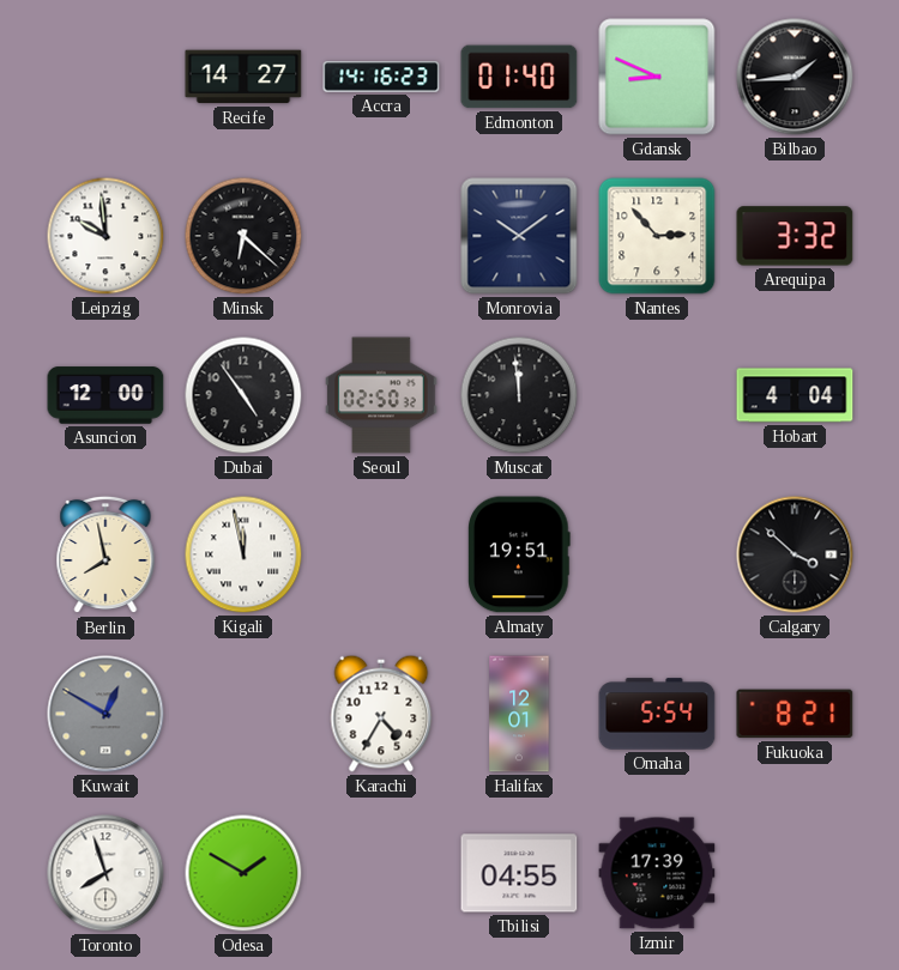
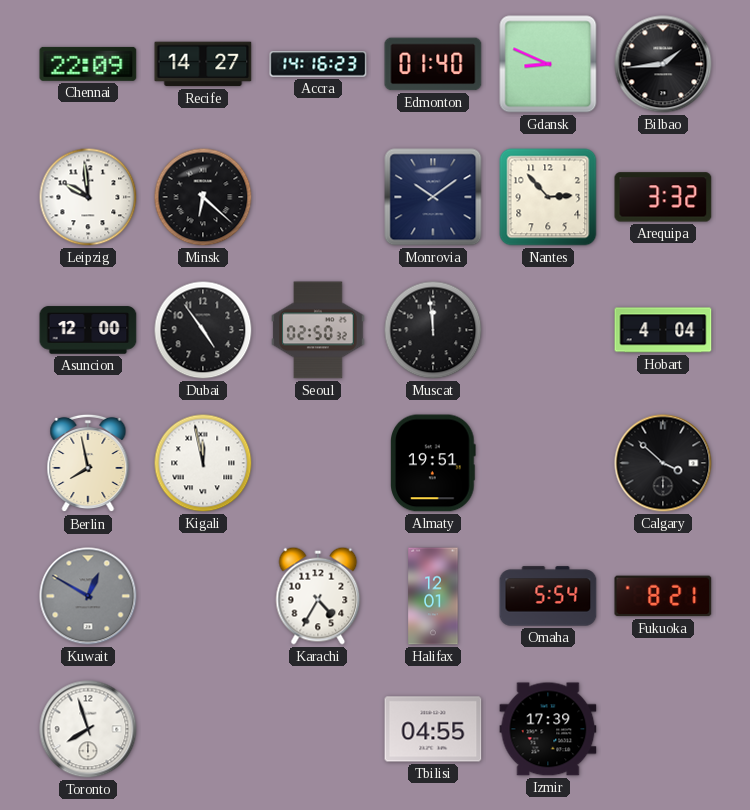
Chennai: none -> 22:09
Odesa: 1:50 -> none
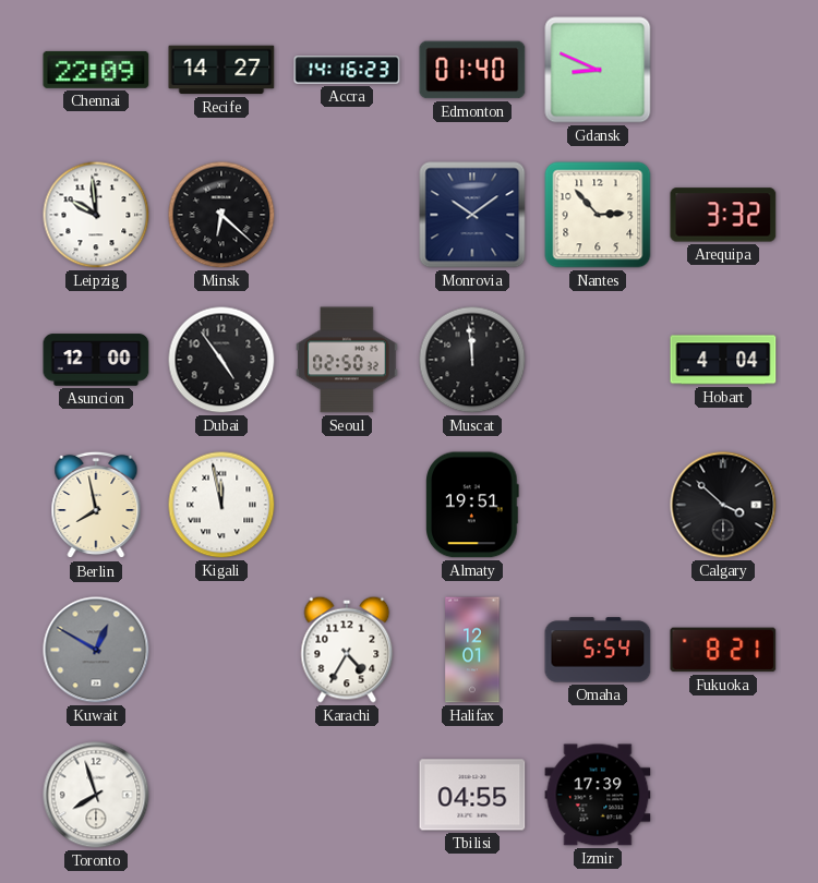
Bilbao: 1:44 -> none
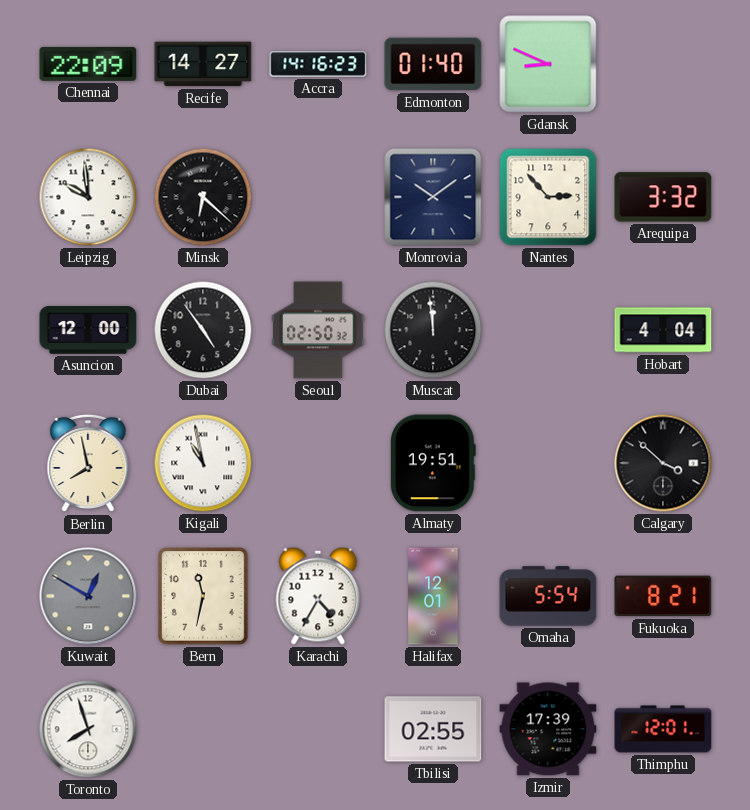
Kigali: 11:58 -> 10:58
Bern: none -> 11:32
Tbilisi: 04:55 -> 02:55
Thimphu: none -> 12:01
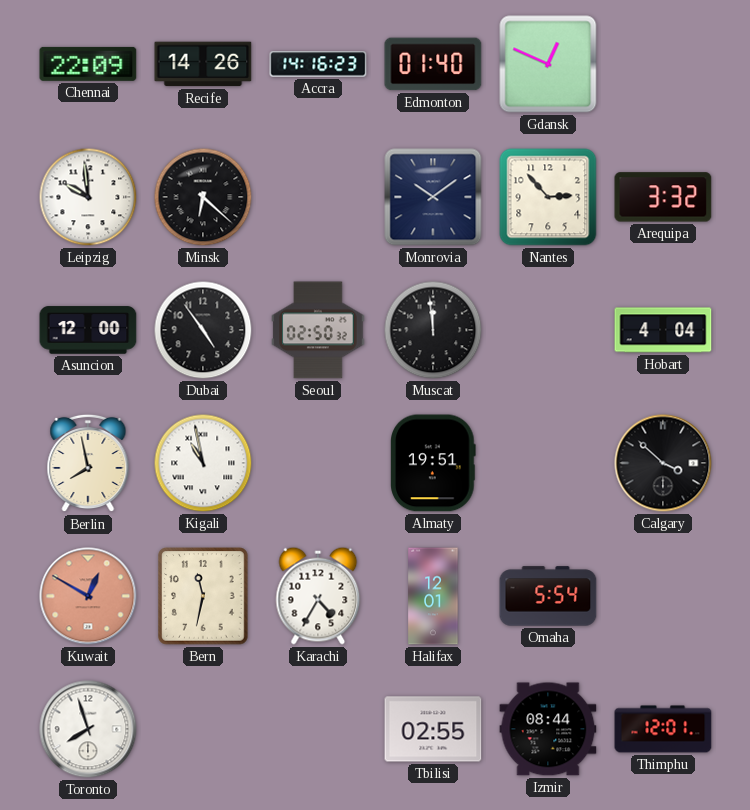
Recife: 14:27 -> 14:26
Gdansk: 8:49 -> 12:49
Kuwait dial: grey -> salmon
Fukuoka: 8:21 -> none
Izmir: 17:39 -> 08:44
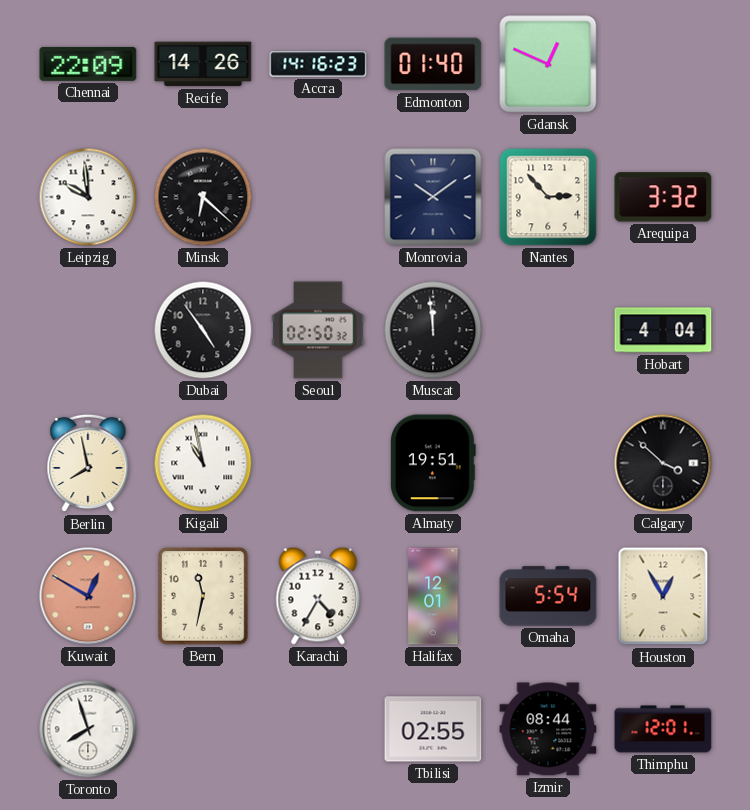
Asuncion: 12:00 -> none
Houston: none -> 12:55
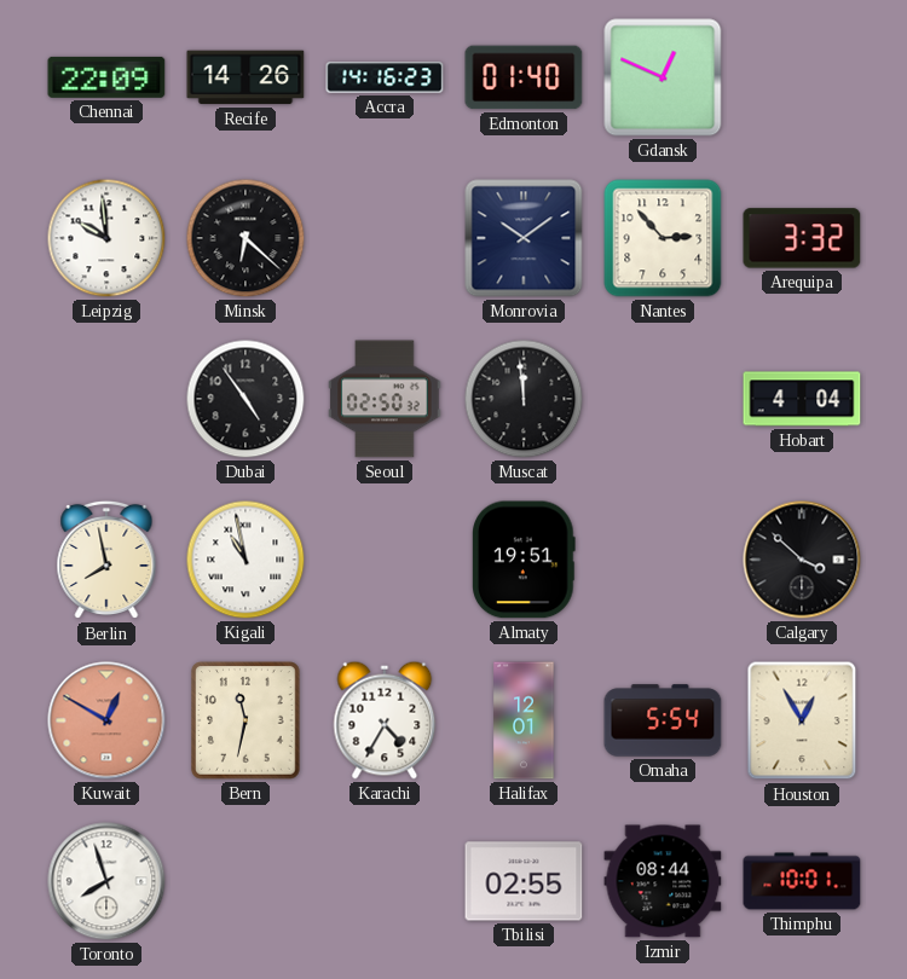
Thimphu: 12:01 -> 10:01
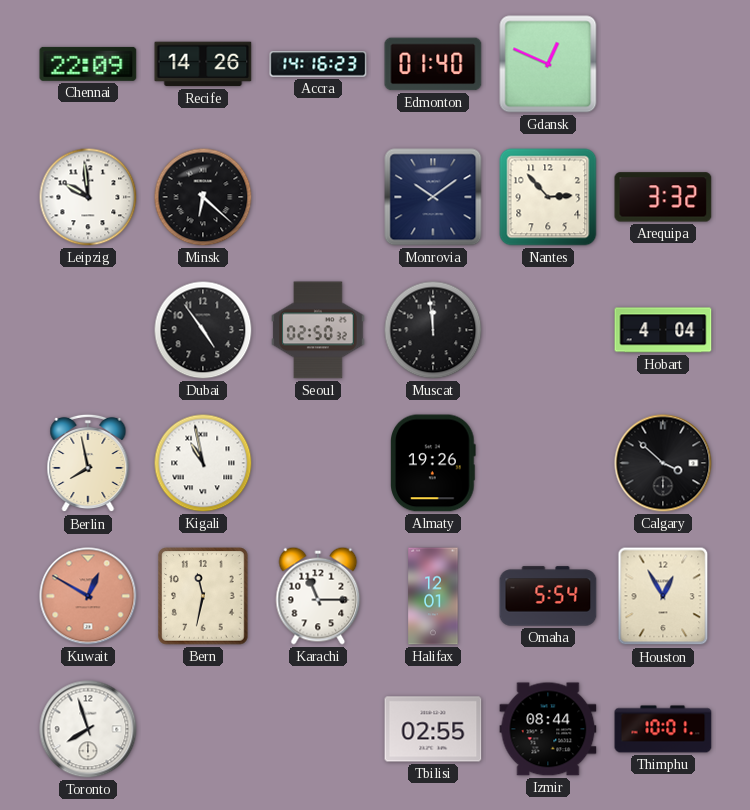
Almaty: 19:51 -> 19:26
Karachi: 4:35 -> 11:15
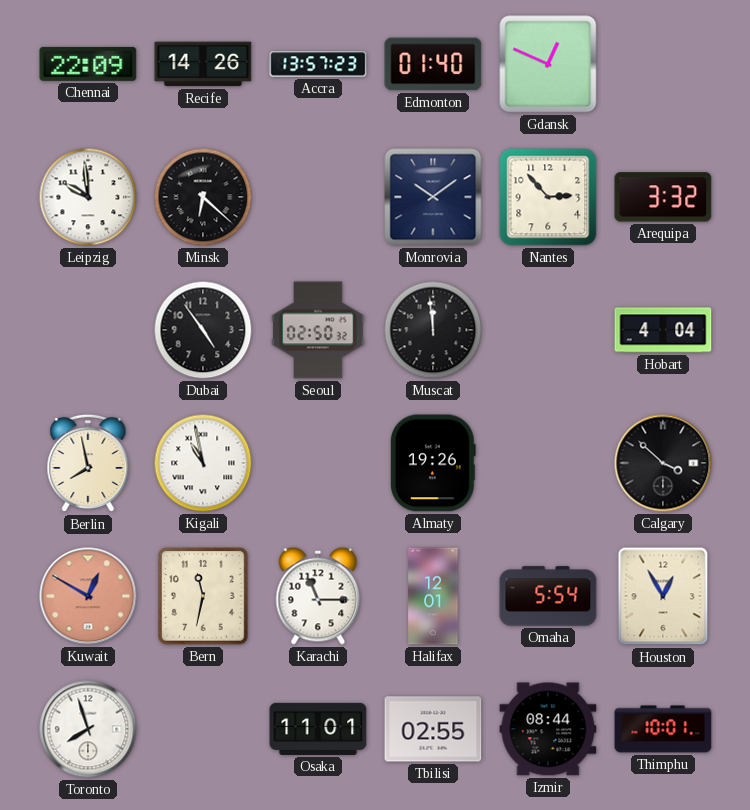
Accra: 14:16 -> 13:57
Osaka: none -> 11:01
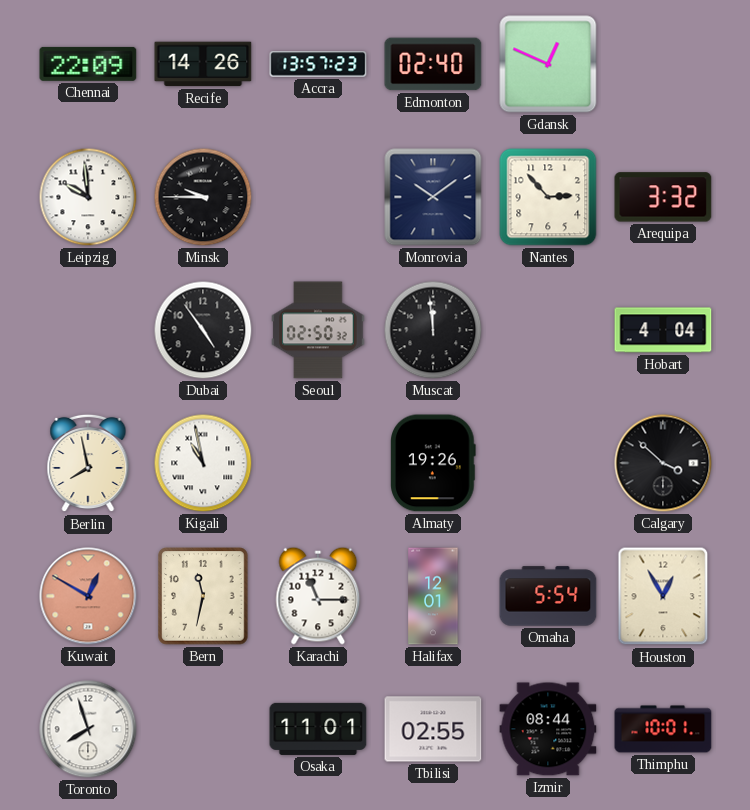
Edmonton: 01:40 -> 02:40
Minsk: 6:22 -> 9:45
